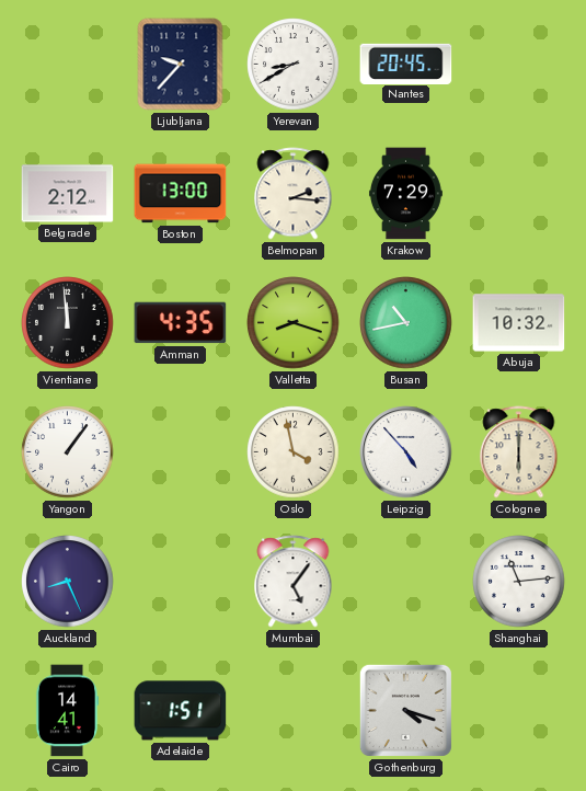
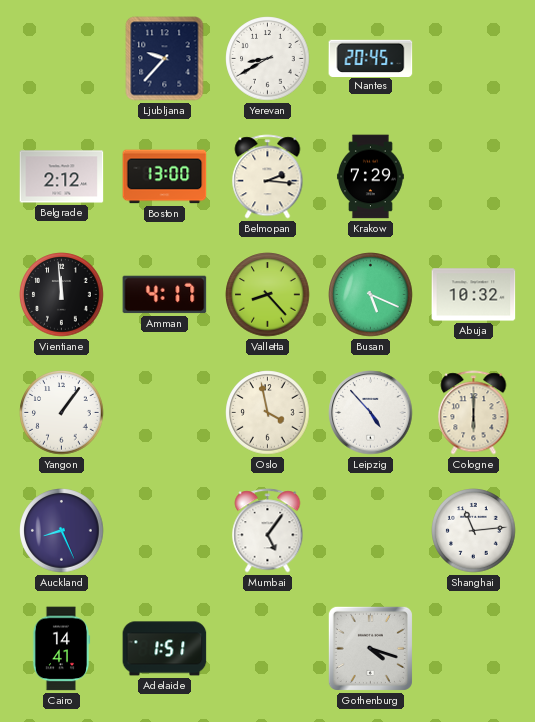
Amman: 4:35 -> 4:17
Valletta: 8:18 -> 8:23
Busan: 10:43 -> 5:19
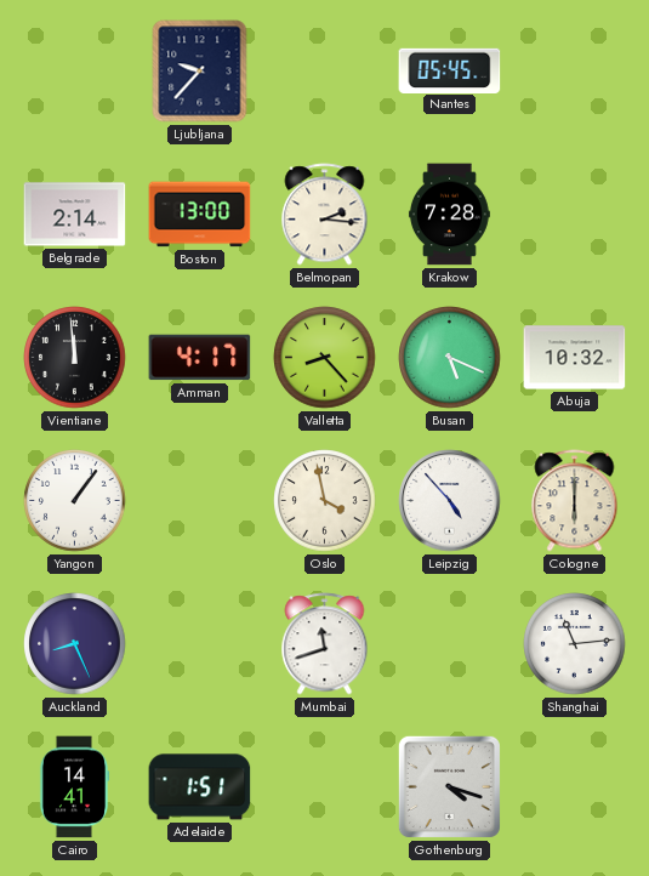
Yerevan: 8:40 -> none
Nantes: 20:45 -> 05:45
Belgrade: 2:12 -> 2:14
Krakow: 7:29 -> 7:28
Mumbai: 5:06 -> 11:42
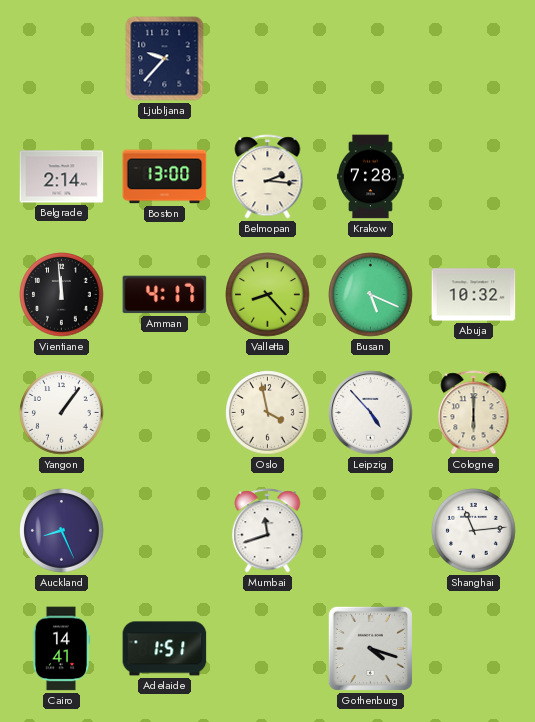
Nantes: 05:45 -> none
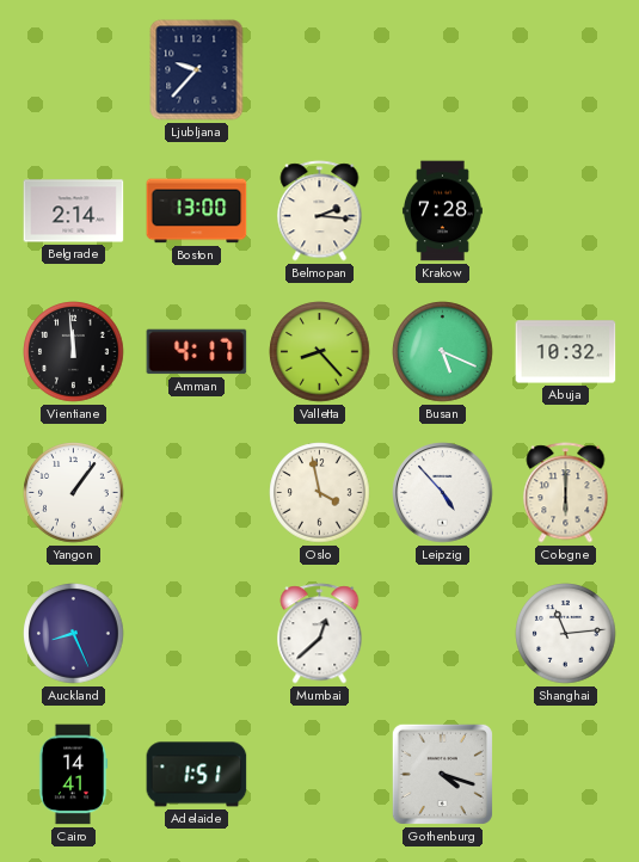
Mumbai: 11:42 -> 12:38
